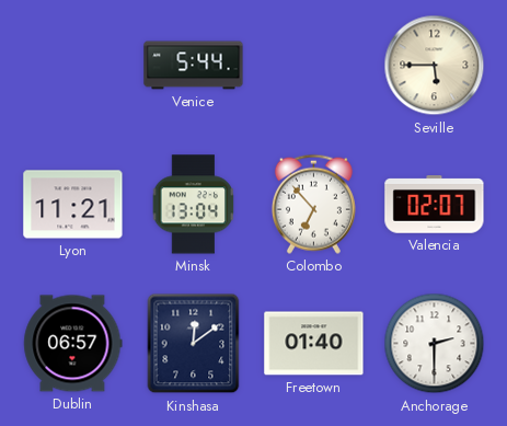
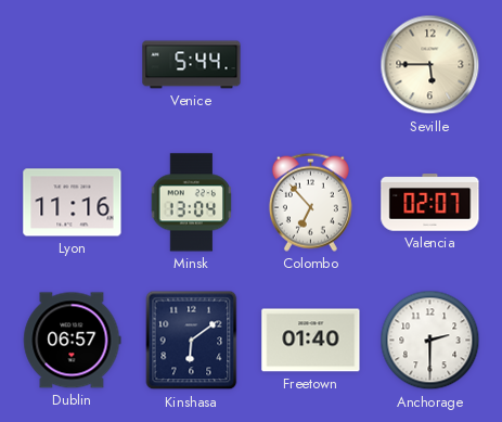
Lyon: 11:21 -> 11:16
Kinshasa: 12:09 -> 6:09
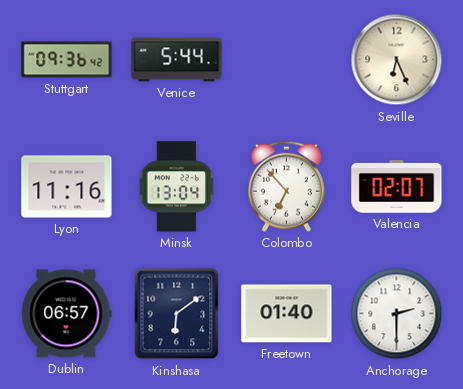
Stuttgart: none -> 09:36
Seville: 5:45 -> 6:26
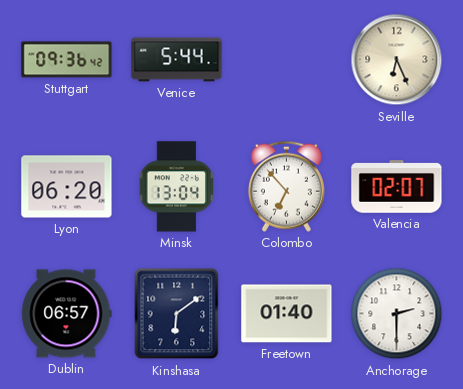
Lyon: 11:16 -> 06:20
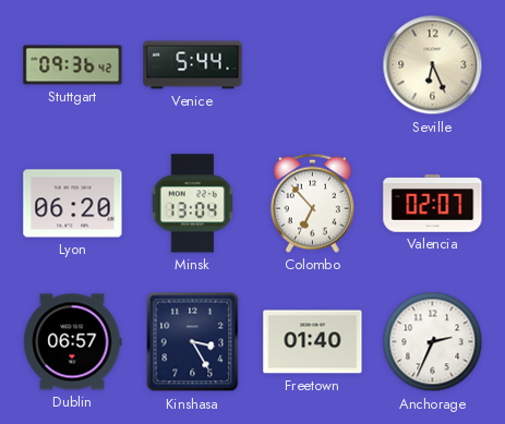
Kinshasa: 6:09 -> 3:25
Anchorage: 2:30 -> 2:34
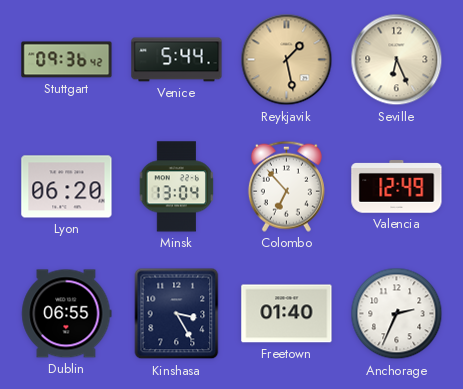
Reykjavik: none -> 1:28
Valencia: 02:07 -> 12:49
Dublin: 06:57 -> 06:55
